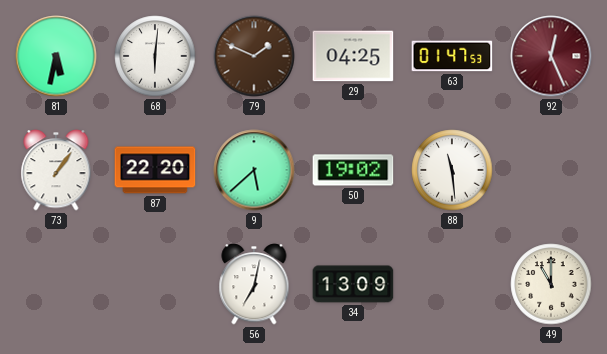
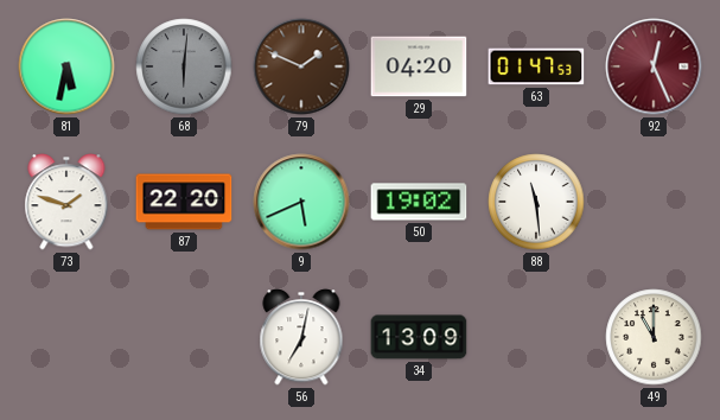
68 dial: white -> grey
29: 04:25 -> 04:20
73: 1:06 -> 1:48
9: 5:38 -> 5:41
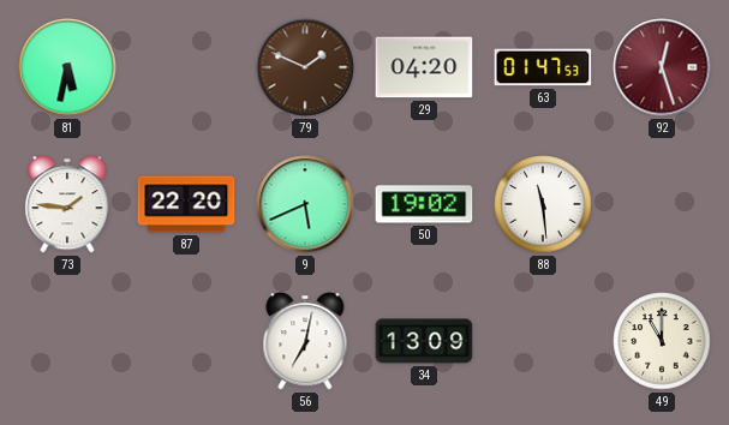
68: 6:01 -> none
92: 12:26 -> 12:27
73: 1:48 -> 1:46
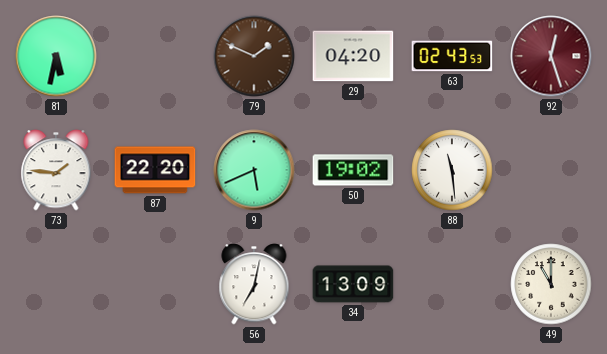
63: 01:47 -> 02:43
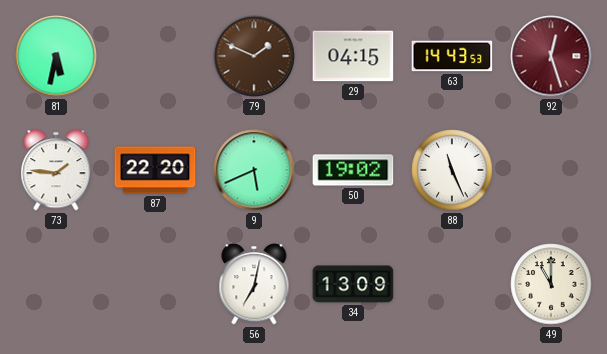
29: 04:20 -> 04:15
63: 02:43 -> 14:43
88: 11:29 -> 11:26
